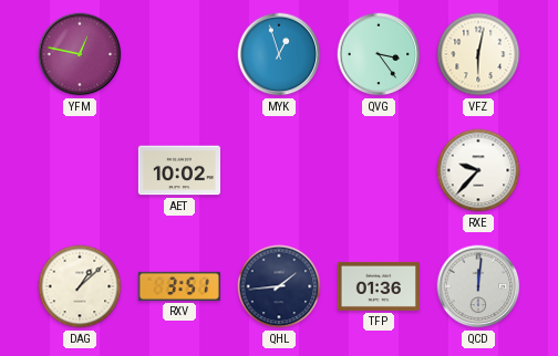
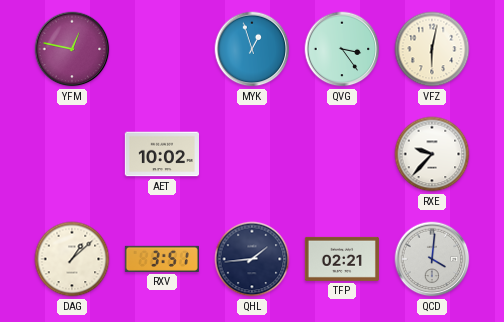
TFP: 01:36 -> 02:21
QCD: 12:01 -> 4:01
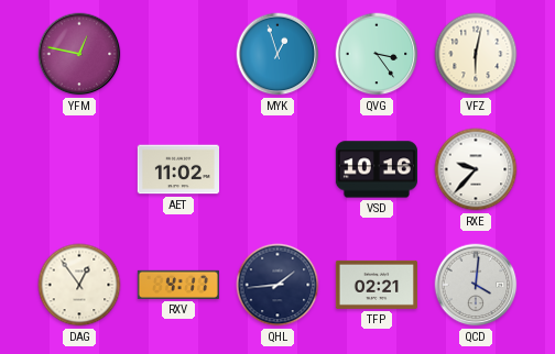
AET: 10:02 -> 11:02
VSD: none -> 10:16
DAG: 1:08 -> 12:54
RXV: 3:51 -> 4:17
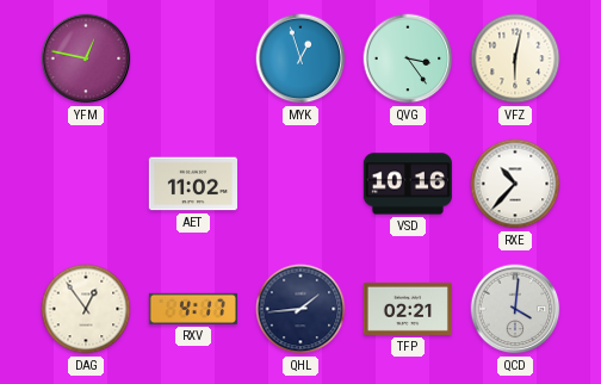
RXE: 9:37 -> 10:37
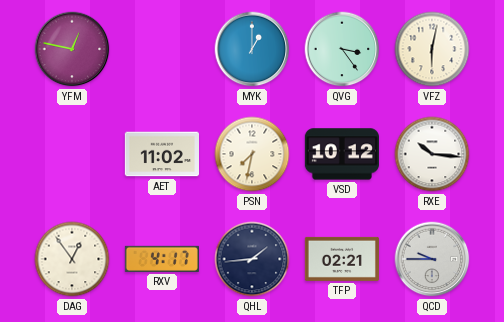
MYK: 12:57 -> 1:00
PSN: none -> 7:32
VSD: 10:16 -> 10:12
RXE: 10:37 -> 10:16
QCD: 4:01 -> 9:45
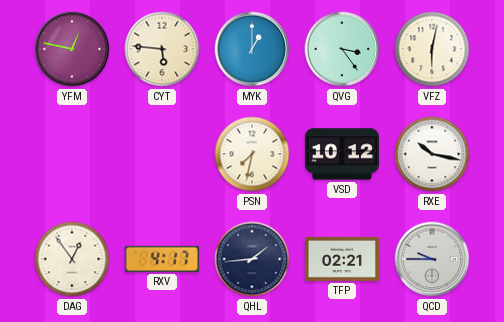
CYT: none -> 5:46
AET: 11:02 -> none
RXE: 10:16 -> 10:17
